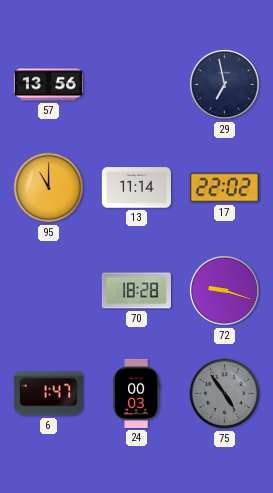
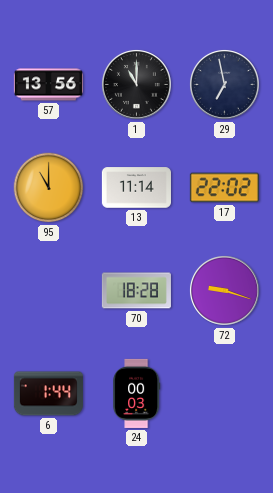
1: none -> 11:00
6: 1:47 -> 1:44
75: 4:54 -> none
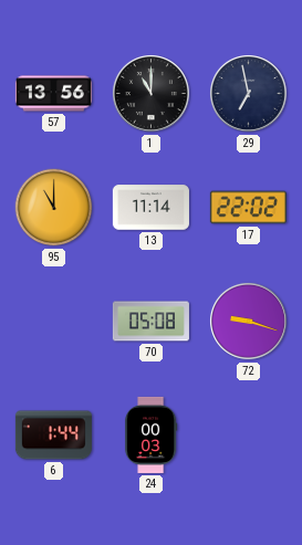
70: 18:28 -> 05:08
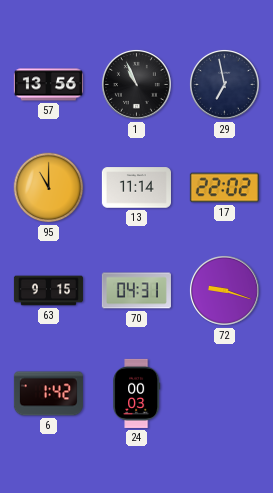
1: 11:00 -> 10:56
63: none -> 9:15
70: 05:08 -> 04:31
6: 1:44 -> 1:42
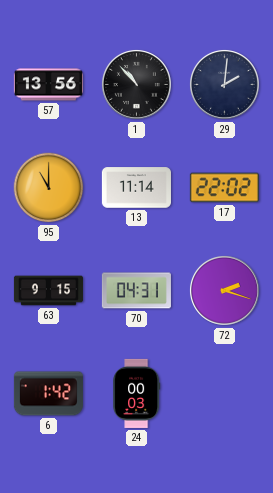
1: 10:56 -> 10:53
29: 6:58 -> 2:01
72: 9:18 -> 2:18
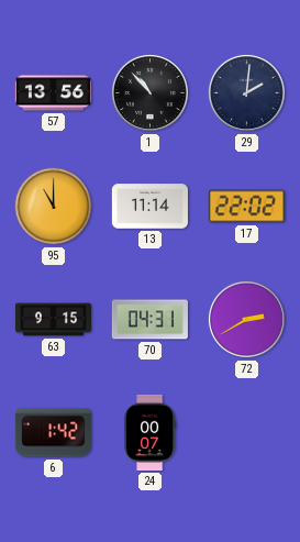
72: 2:18 -> 2:40
24: 00:03 -> 00:07
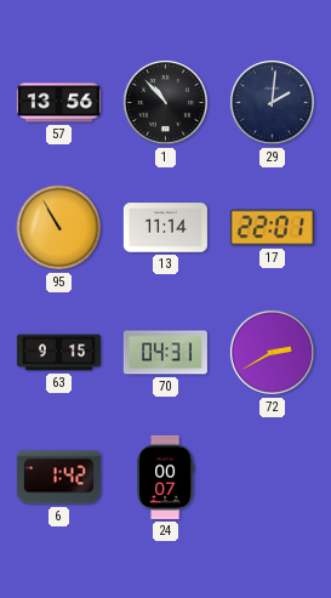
95: 11:00 -> 10:55
17: 22:02 -> 22:01
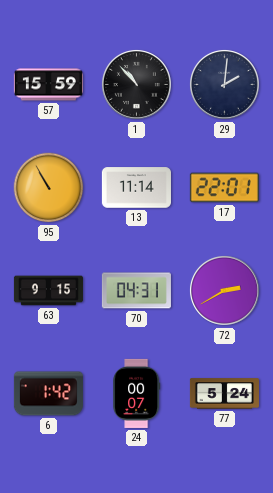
57: 13:56 -> 15:59
77: none -> 5:24
